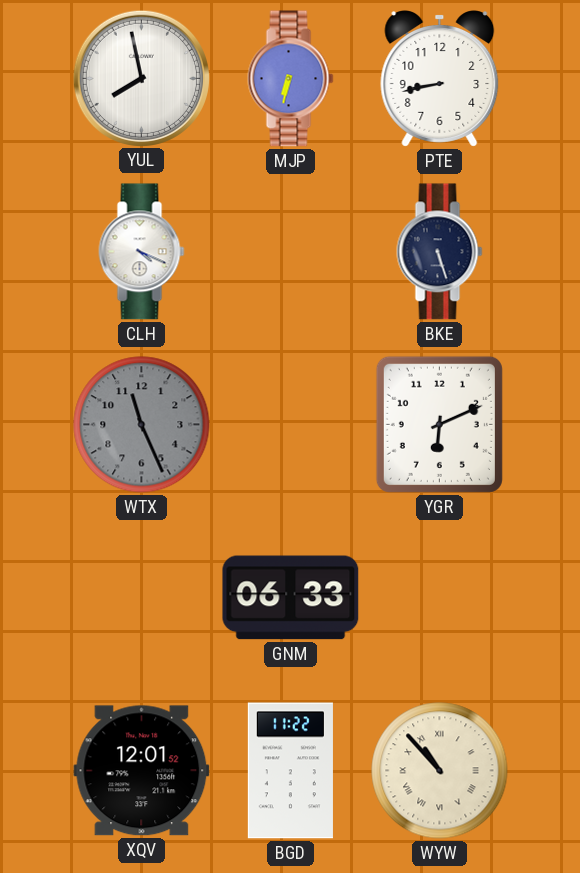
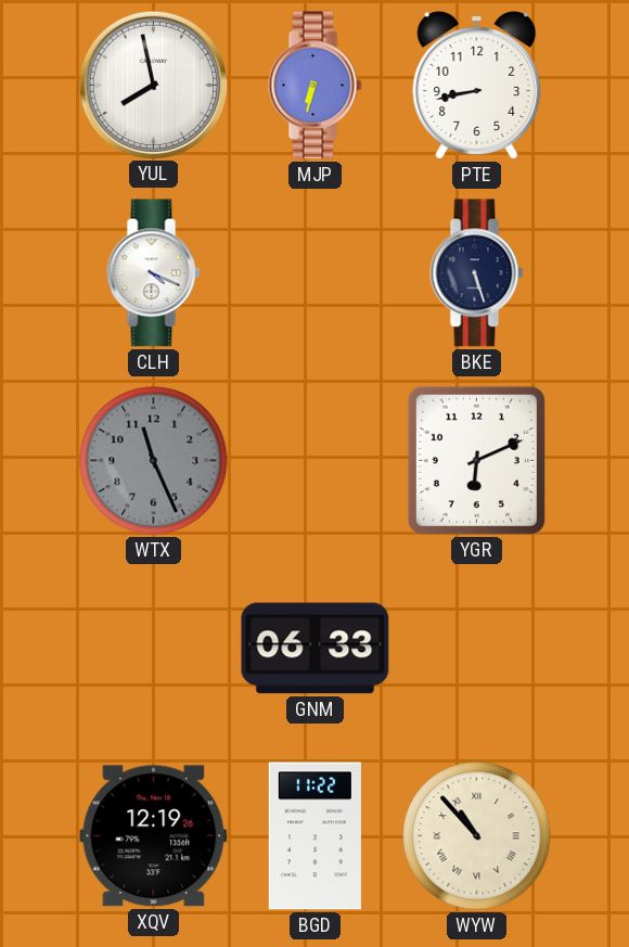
XQV: 12:01 -> 12:19
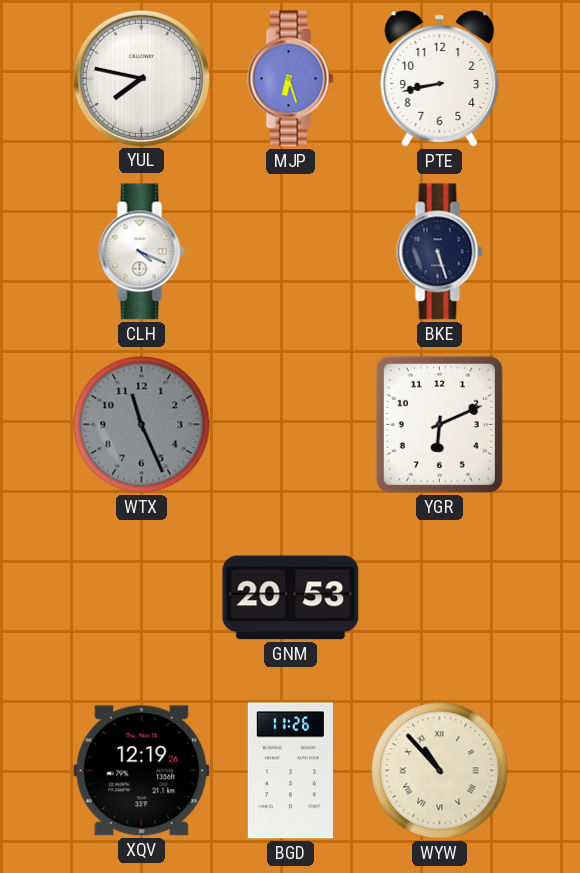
YUL: 7:58 -> 7:47
MJP: 6:32 -> 6:27
GNM: 06:33 -> 20:53
BGD: 11:22 -> 11:26
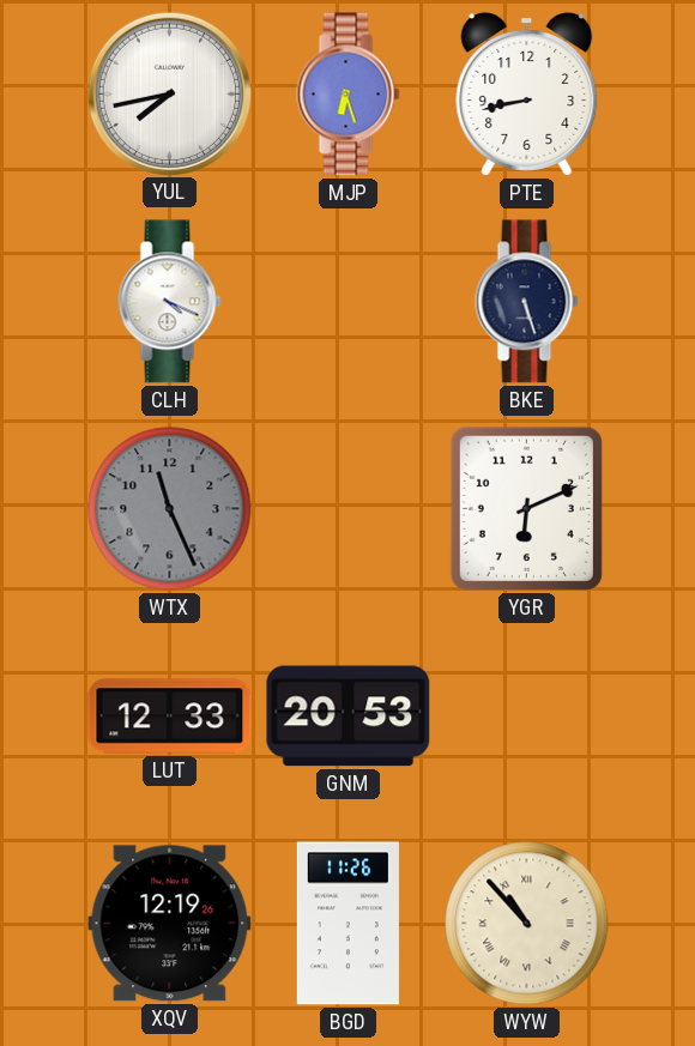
YUL: 7:47 -> 7:43
LUT: none -> 12:33
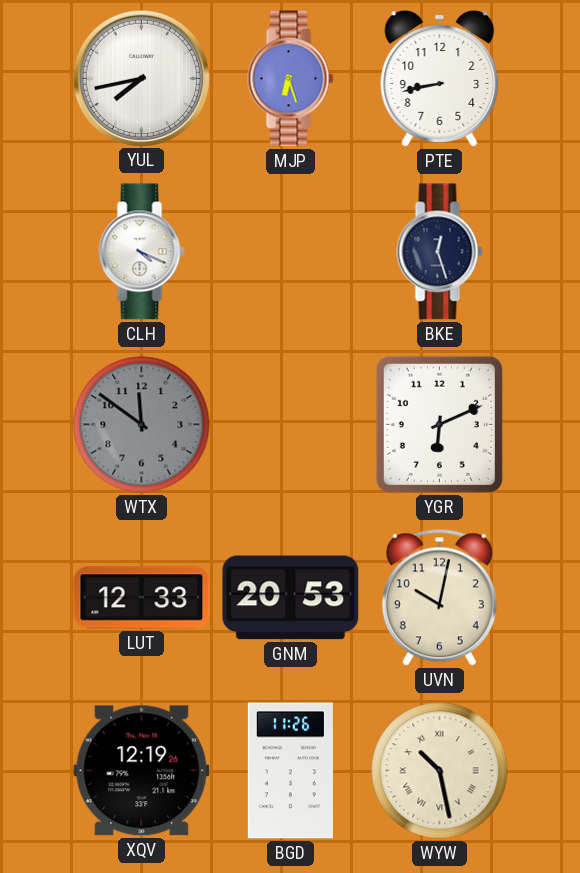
BKE: 5:27 -> 12:27
WTX: 11:26 -> 11:51
UVN: none -> 10:02
WYW: 10:53 -> 10:28
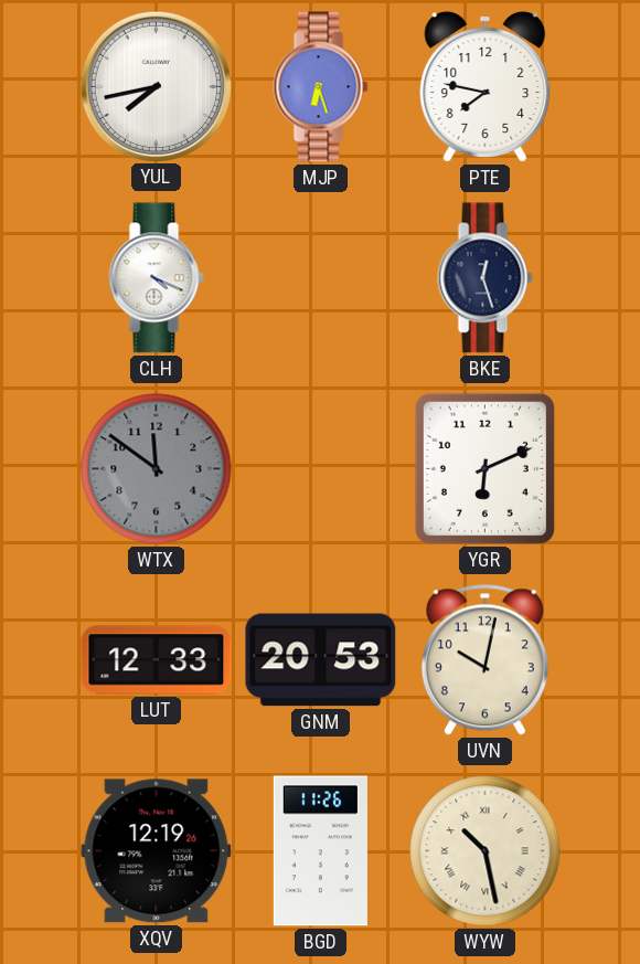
PTE: 8:43 -> 7:47
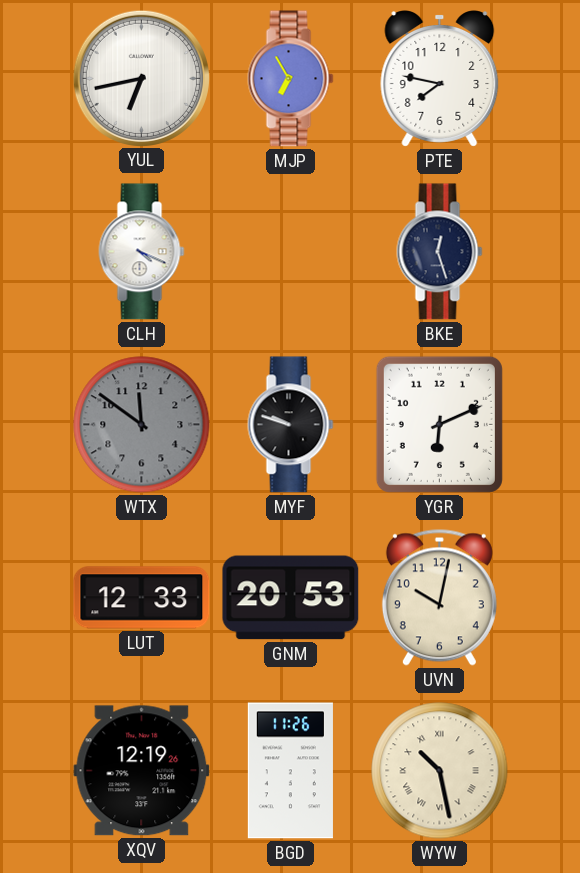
YUL: 7:43 -> 6:43
MJP: 6:27 -> 6:55
MYF: none -> 9:48
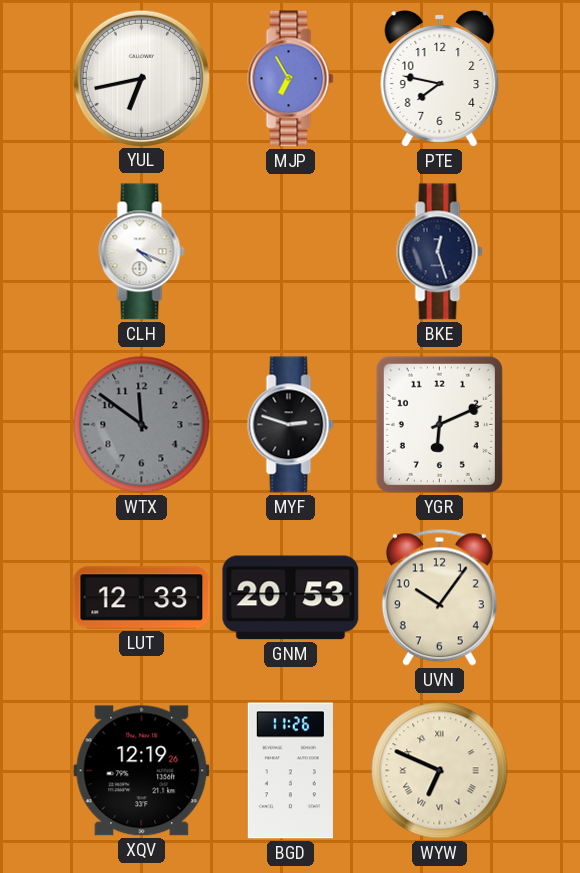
MYF: 9:48 -> 2:48
UVN: 10:02 -> 10:06
WYW: 10:28 -> 6:49
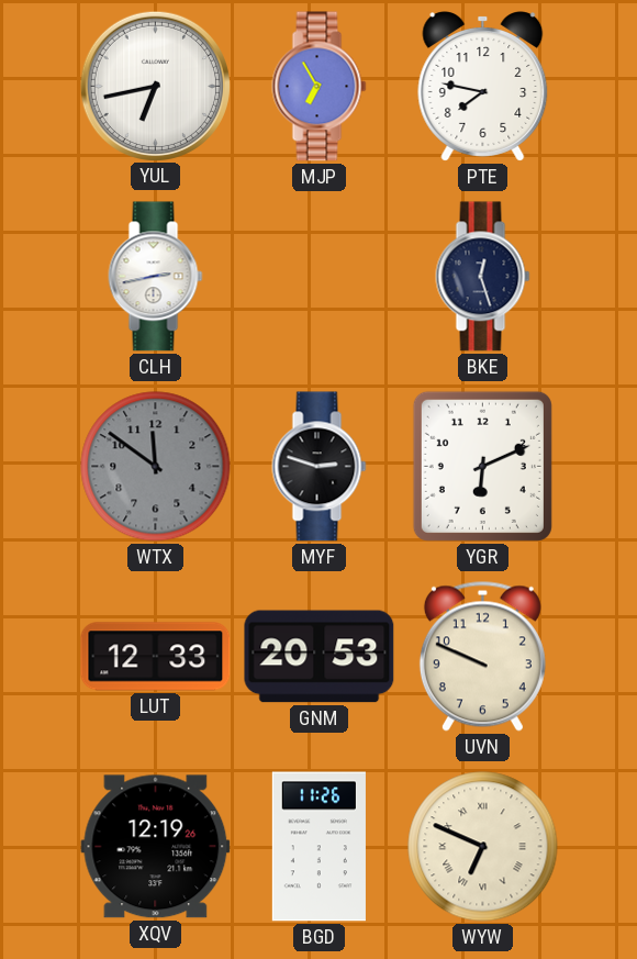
CLH: 4:19 -> 2:43
UVN: 10:06 -> 9:49
